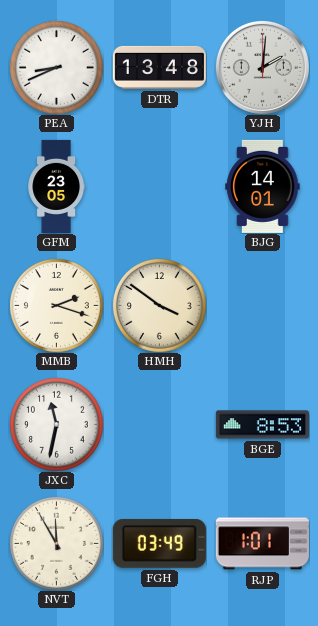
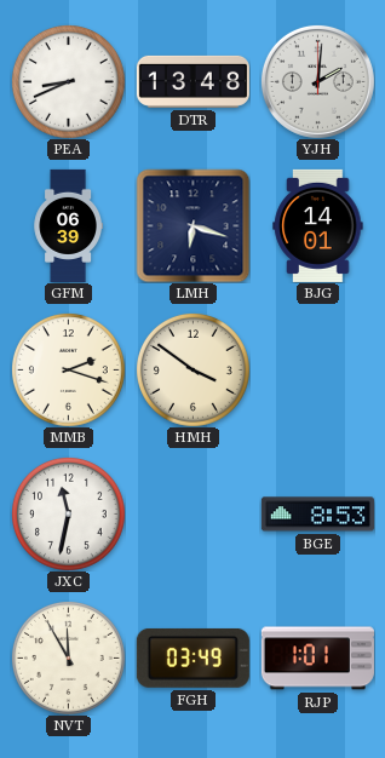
GFM: 23:05 -> 06:39
LMH: none -> 6:18
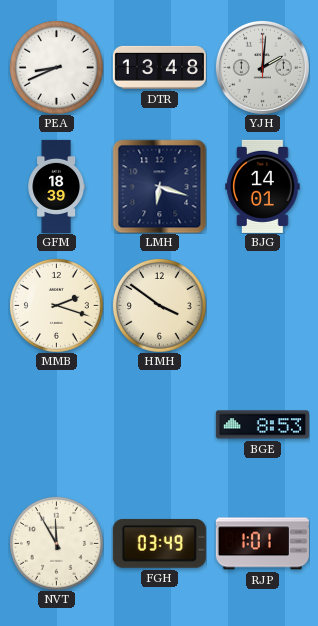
GFM: 06:39 -> 18:39
JXC: 11:32 -> none
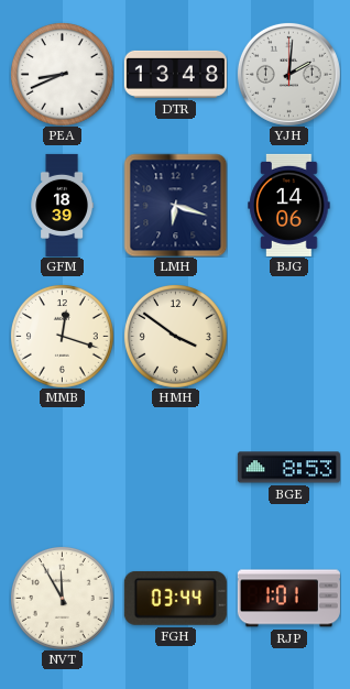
BJG: 14:01 -> 14:06
MMB: 2:18 -> 12:18
FGH: 03:49 -> 03:44
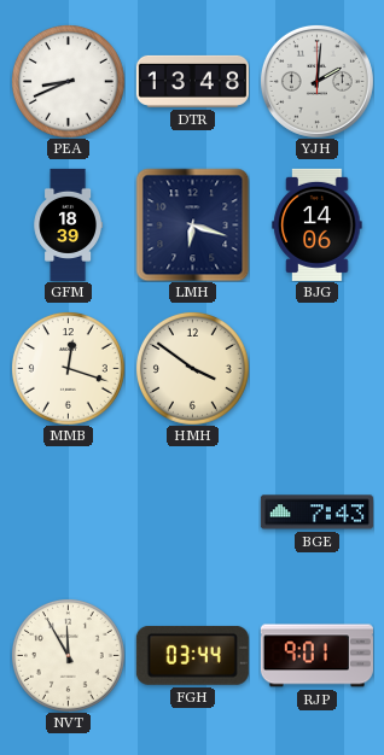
BGE: 8:53 -> 7:43
RJP: 1:01 -> 9:01
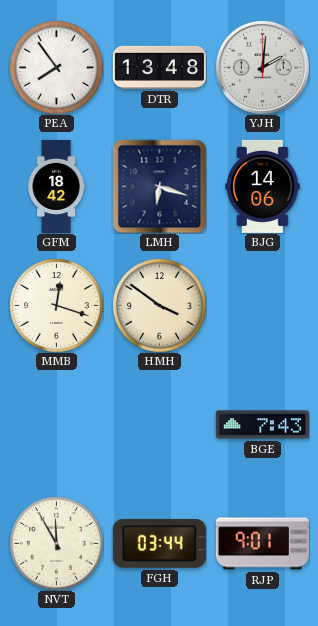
PEA: 8:41 -> 7:54
GFM: 18:39 -> 18:42
